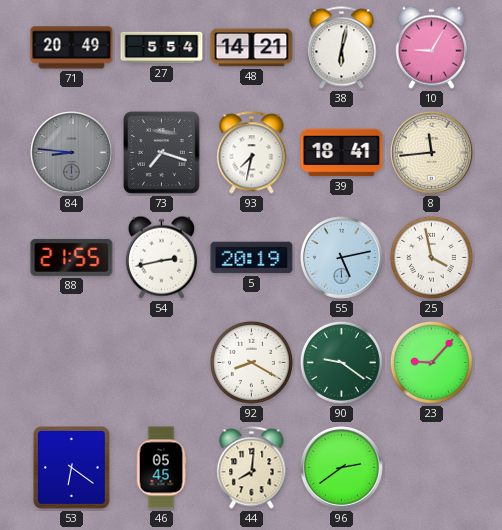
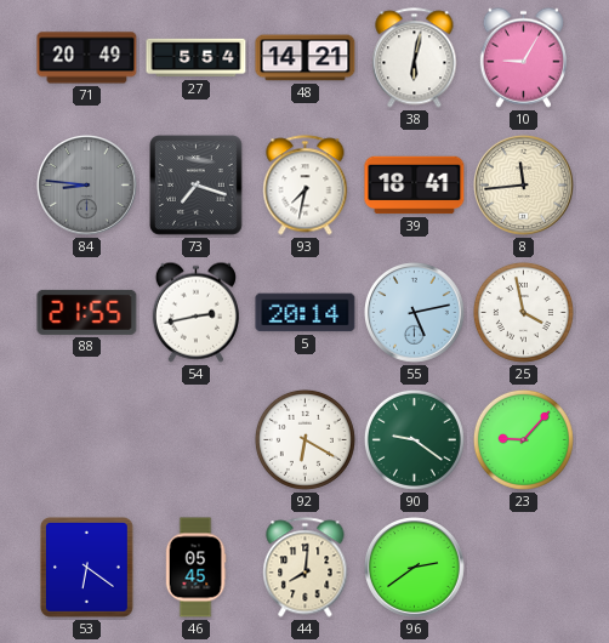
5: 20:19 -> 20:14
92: 8:20 -> 6:20
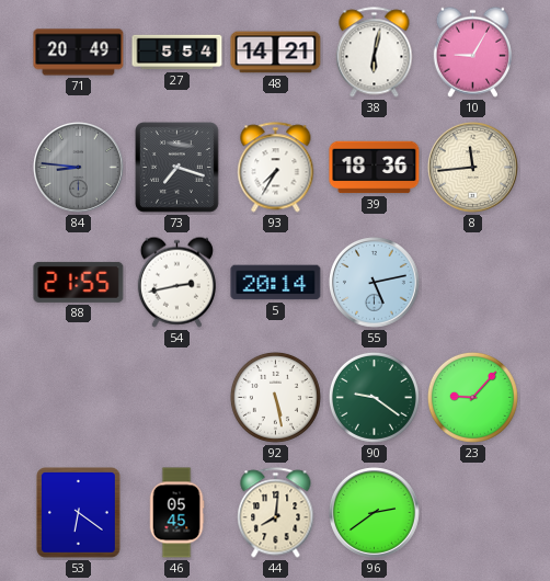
93: 7:32 -> 7:35
39: 18:41 -> 18:36
25: 3:58 -> none
92: 6:20 -> 5:28
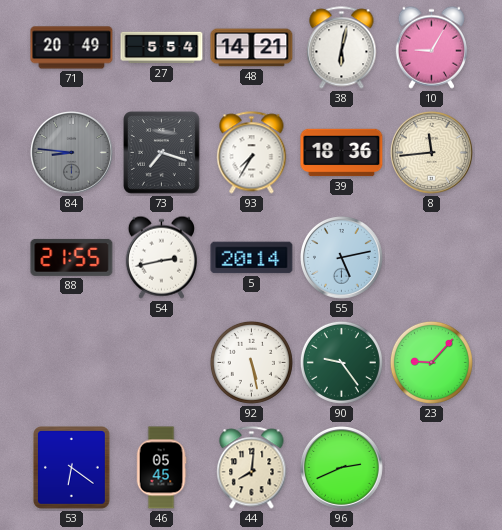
90: 9:21 -> 9:24
96: 2:39 -> 2:41
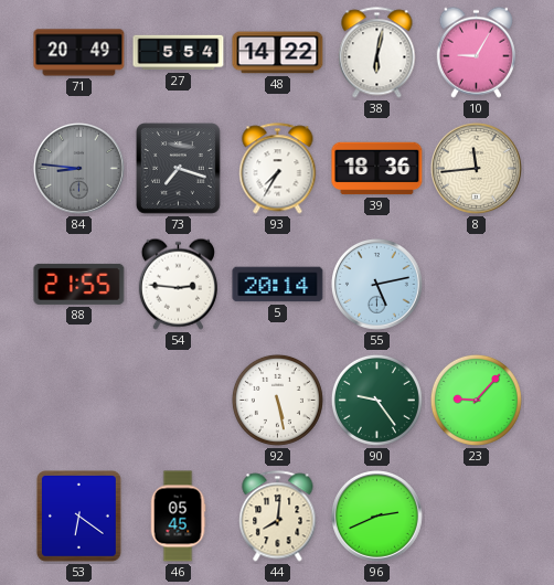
48: 14:21 -> 14:22
54: 2:43 -> 2:46
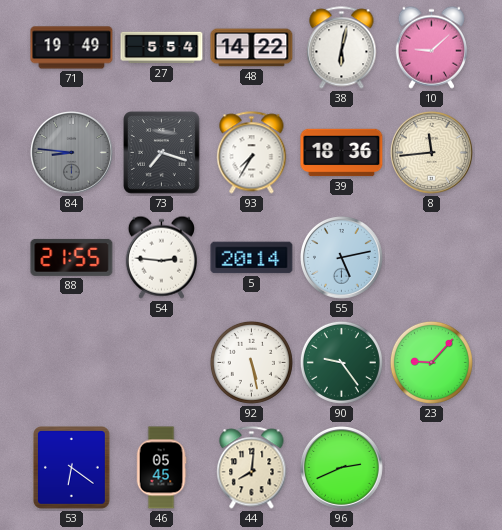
71: 20:49 -> 19:49
10: 9:05 -> 9:08
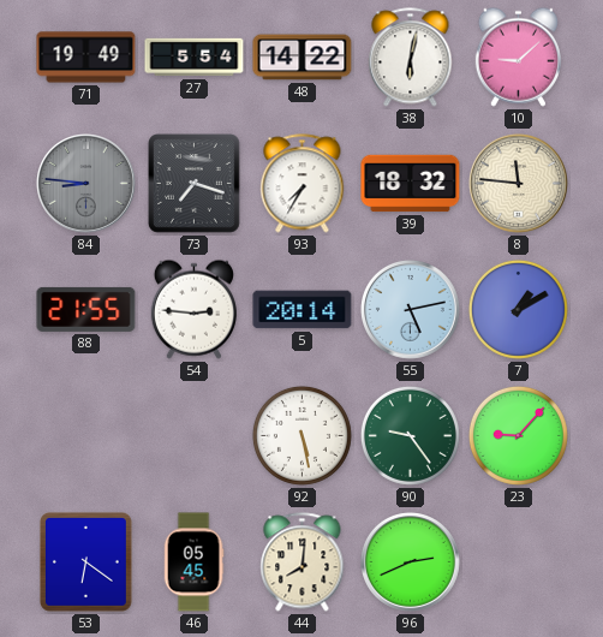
39: 18:36 -> 18:32
8: 11:44 -> 11:46
7: none -> 1:10
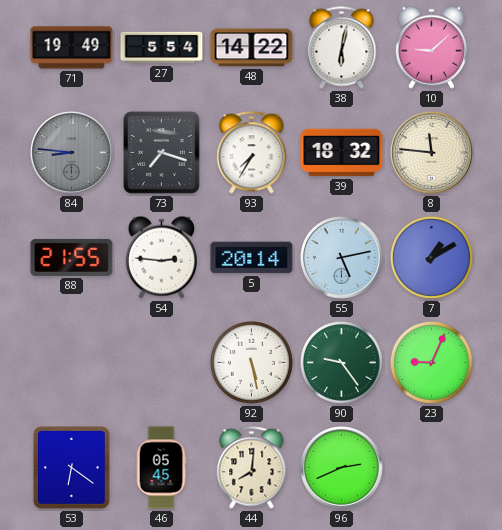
23: 9:07 -> 9:04
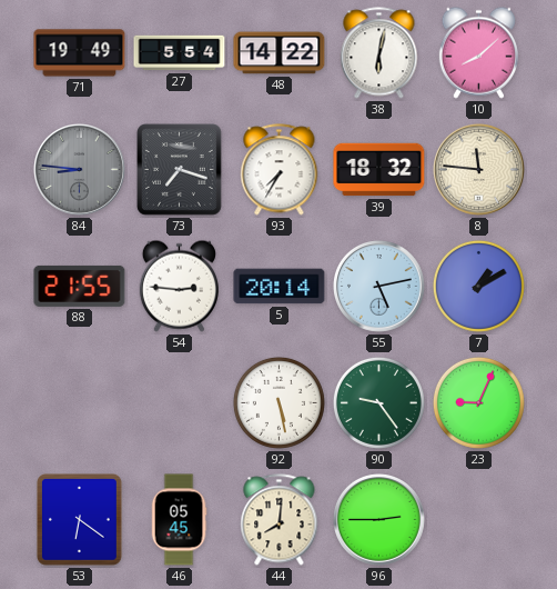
10: 9:08 -> 8:08
96: 2:41 -> 2:45
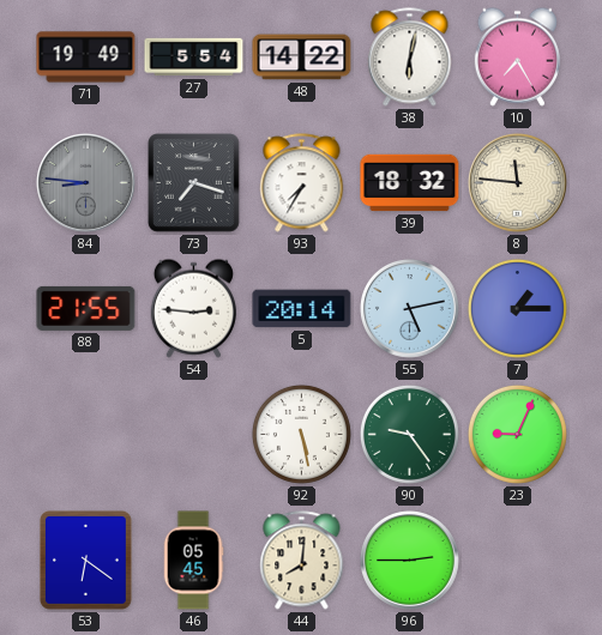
10: 8:08 -> 7:25
7: 1:10 -> 1:15
